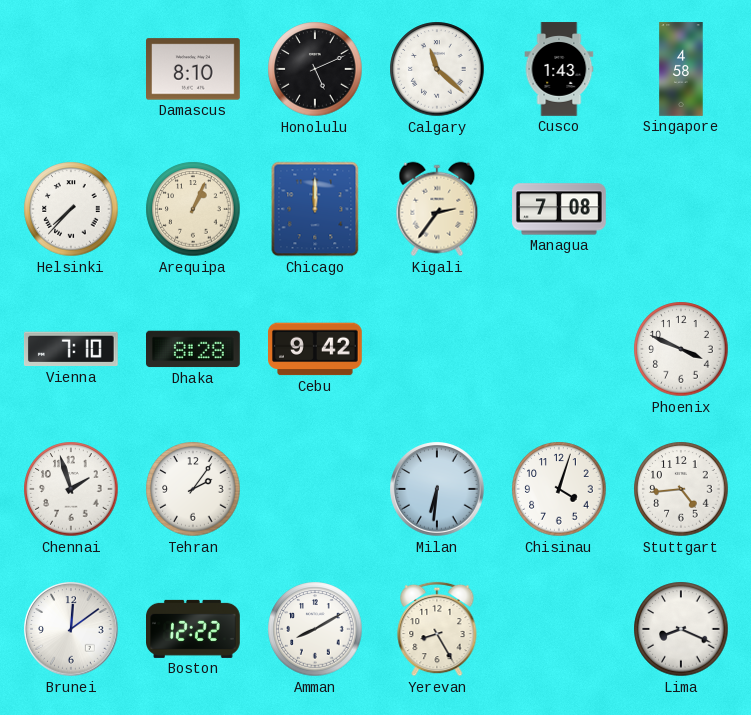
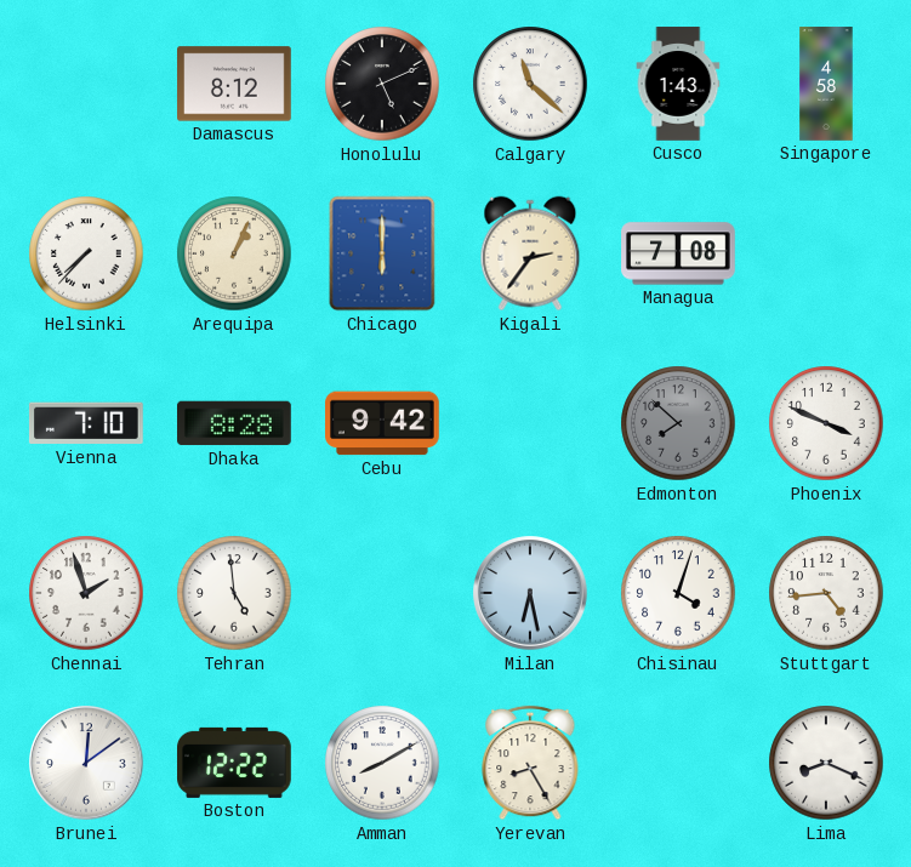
Damascus: 8:10 -> 8:12
Chicago: 12:00 -> 6:00
Edmonton: none -> 7:52
Tehran: 2:06 -> 4:59
Milan: 6:31 -> 6:28
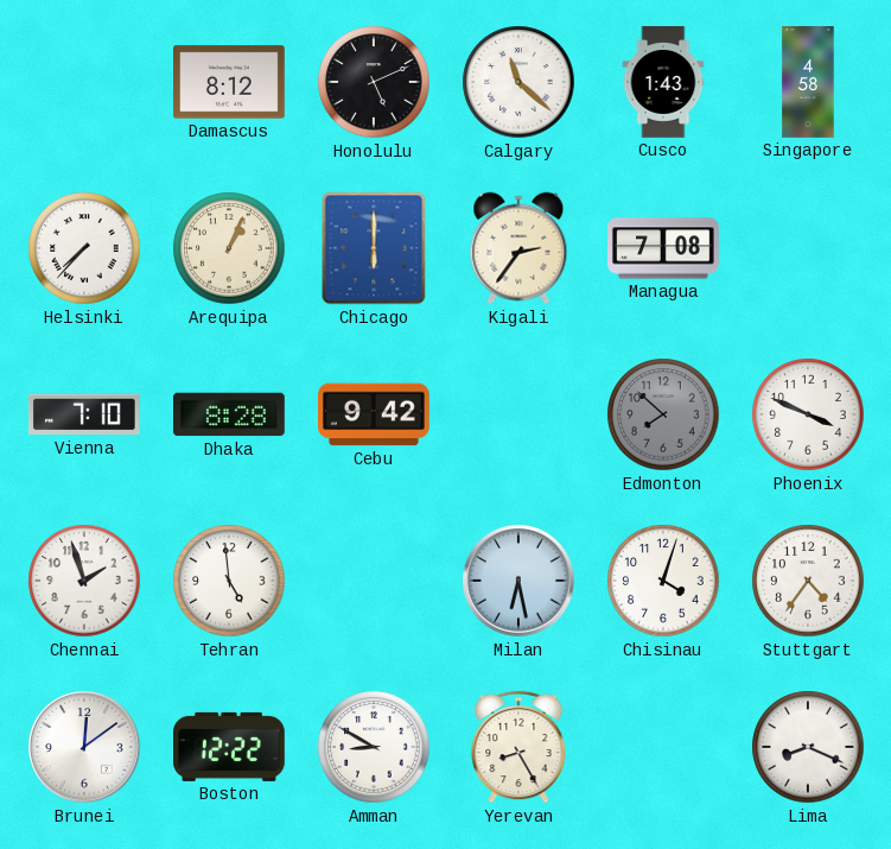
Stuttgart: 4:44 -> 4:36
Amman: 8:10 -> 8:50
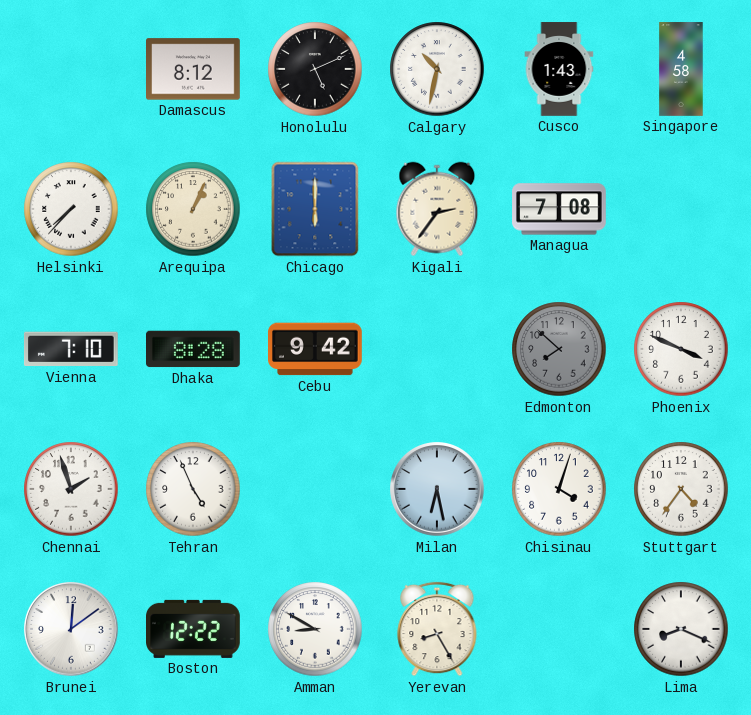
Calgary: 11:22 -> 10:32
Tehran: 4:59 -> 4:56
